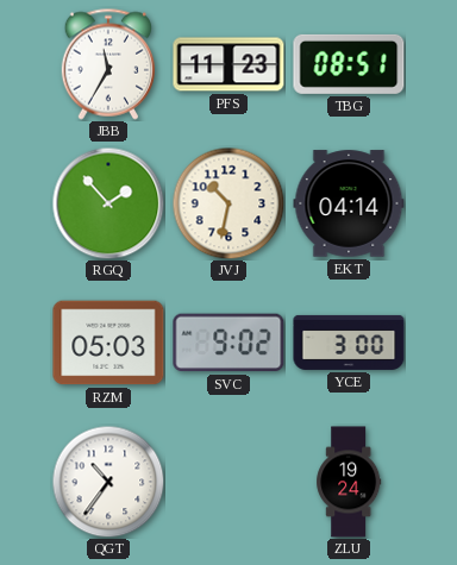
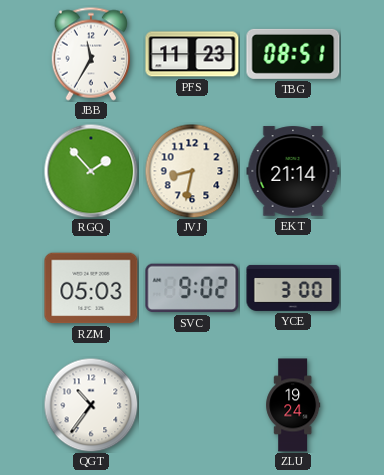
JVJ: 10:32 -> 8:32
EKT: 04:14 -> 21:14
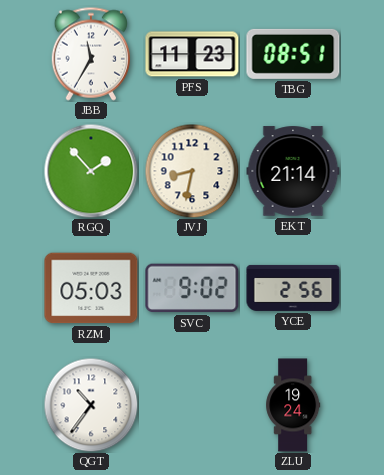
YCE: 3:00 -> 2:56
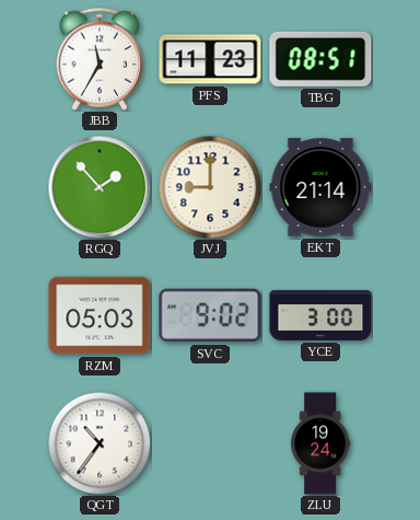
JVJ: 8:32 -> 9:00
YCE: 2:56 -> 3:00
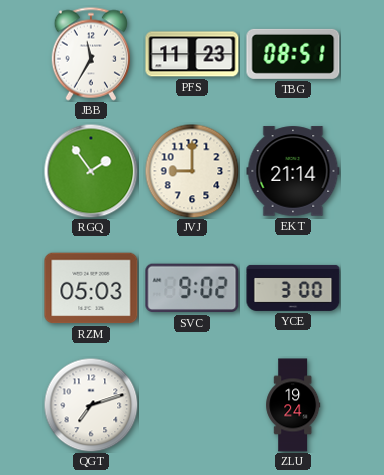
RGQ: 1:53 -> 1:54
QGT: 10:36 -> 7:12
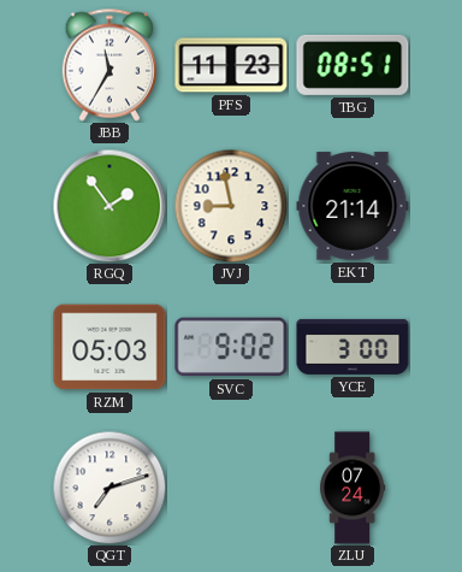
JVJ: 9:00 -> 8:58
ZLU: 19:24 -> 07:24
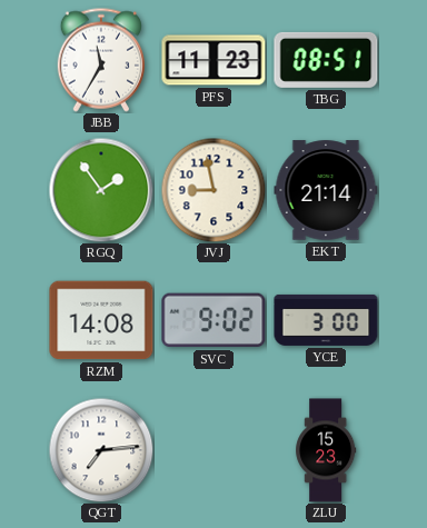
RZM: 05:03 -> 14:08
QGT: 7:12 -> 7:14
ZLU: 07:24 -> 15:23
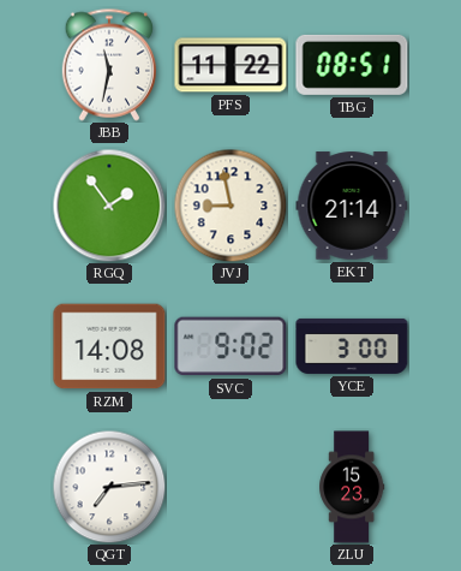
JBB: 11:35 -> 11:32
PFS: 11:23 -> 11:22
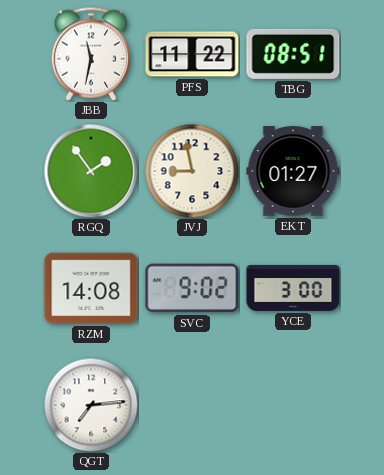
EKT: 21:14 -> 01:27
ZLU: 15:23 -> none
